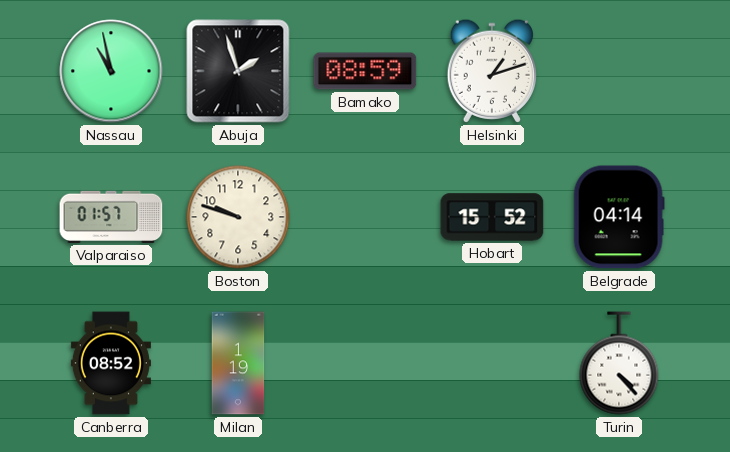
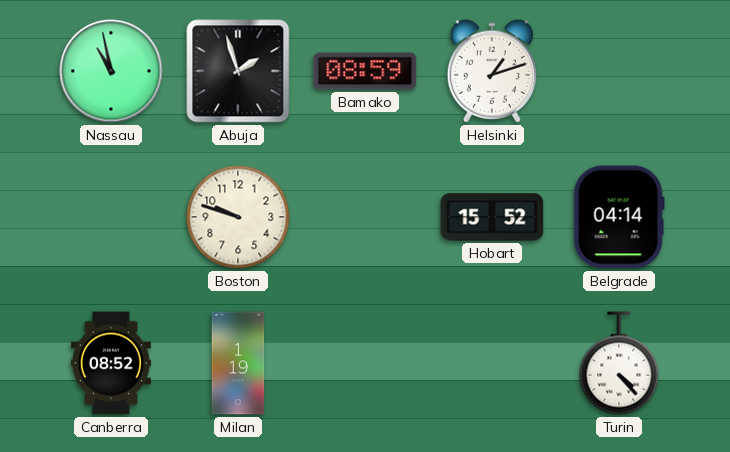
Valparaiso: 01:57 -> none
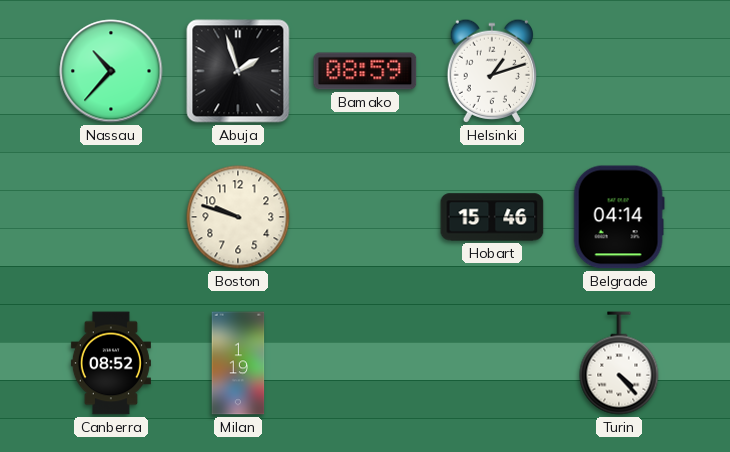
Nassau: 10:58 -> 10:37
Hobart: 15:52 -> 15:46
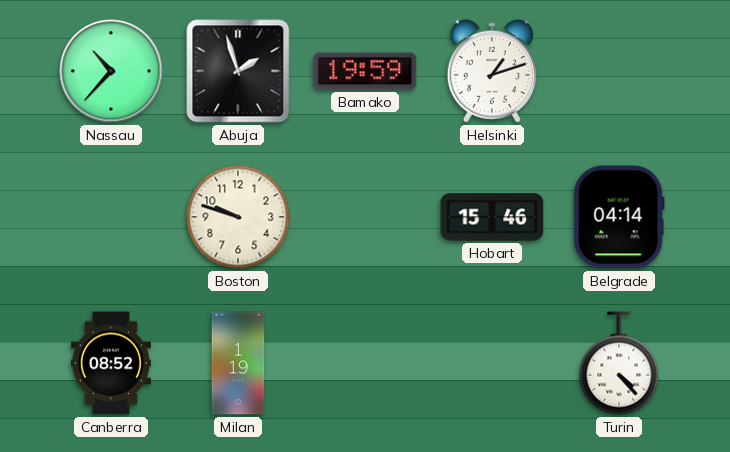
Bamako: 08:59 -> 19:59
